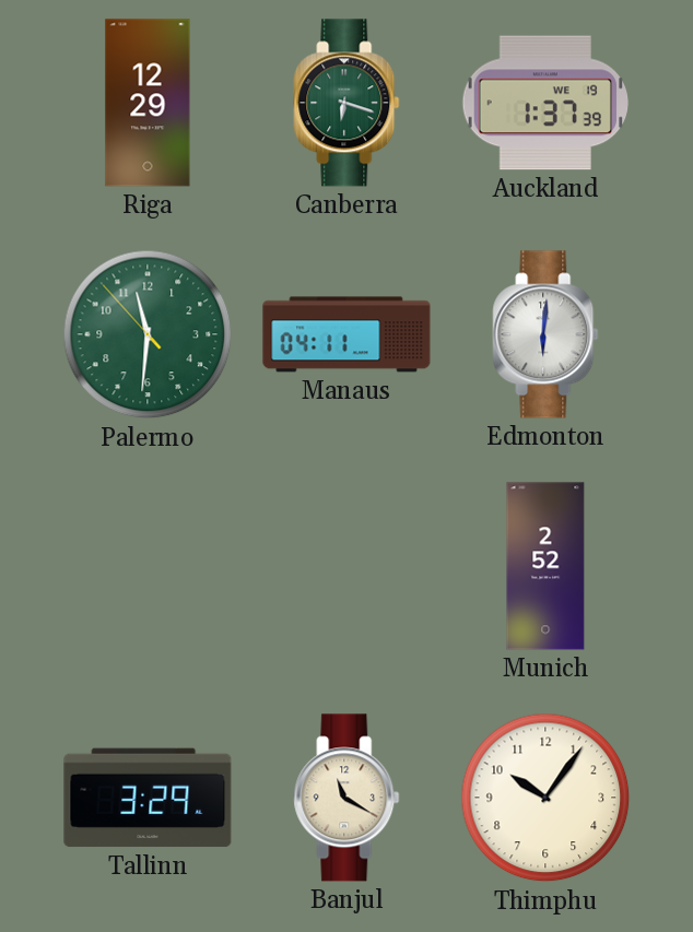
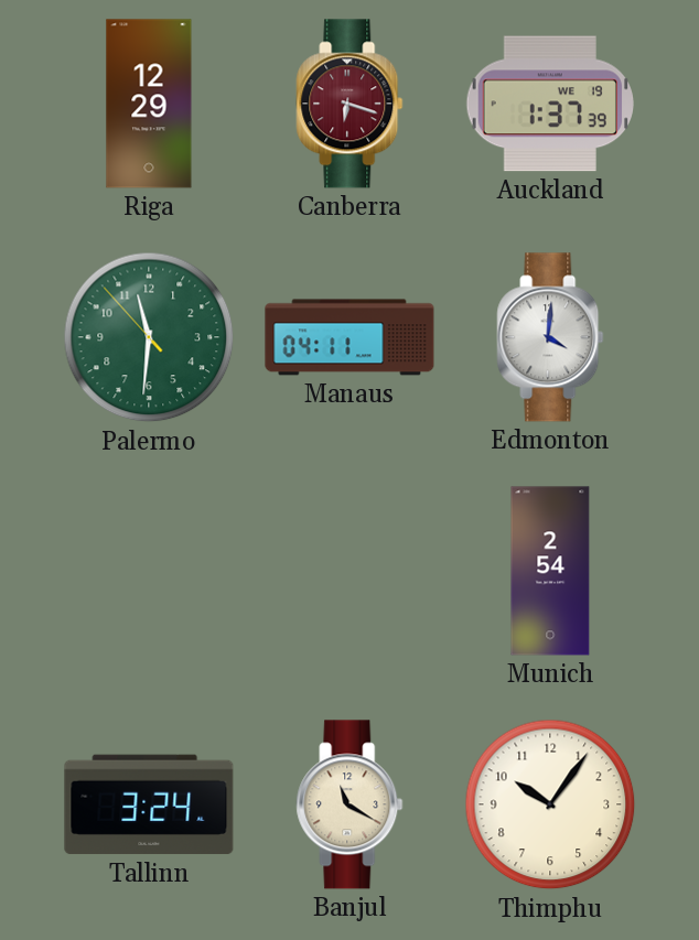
Canberra dial: green -> burgundy
Edmonton: 6:01 -> 4:01
Munich: 2:52 -> 2:54
Tallinn: 3:29 -> 3:24
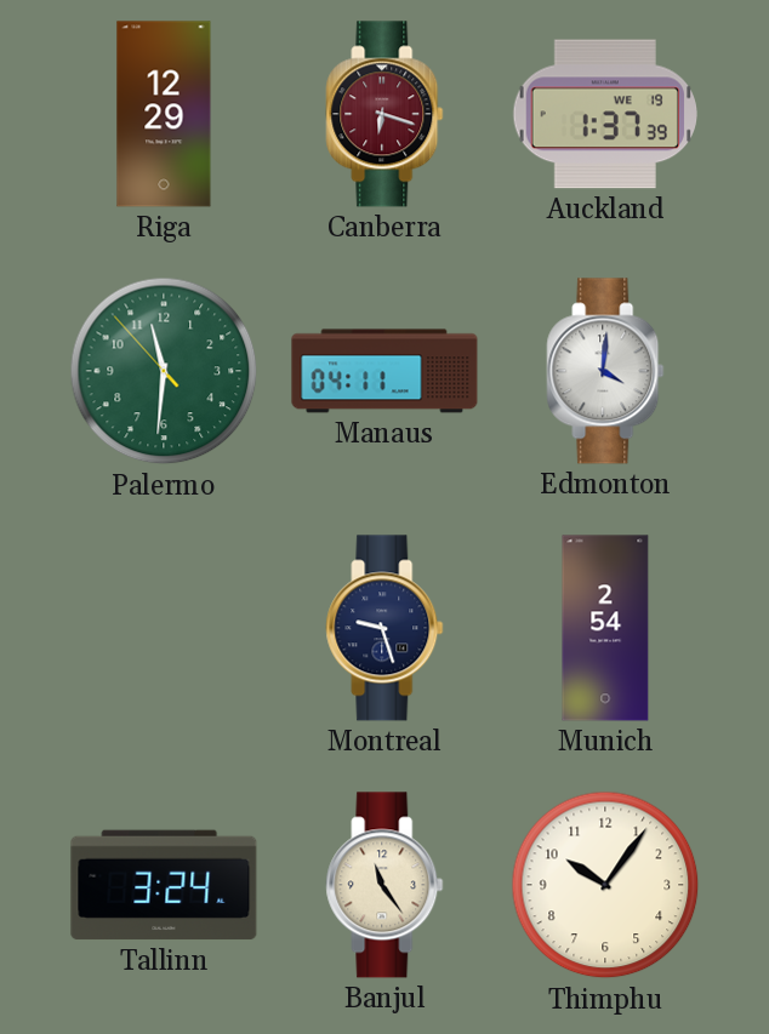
Montreal: none -> 9:27
Banjul: 11:20 -> 11:24
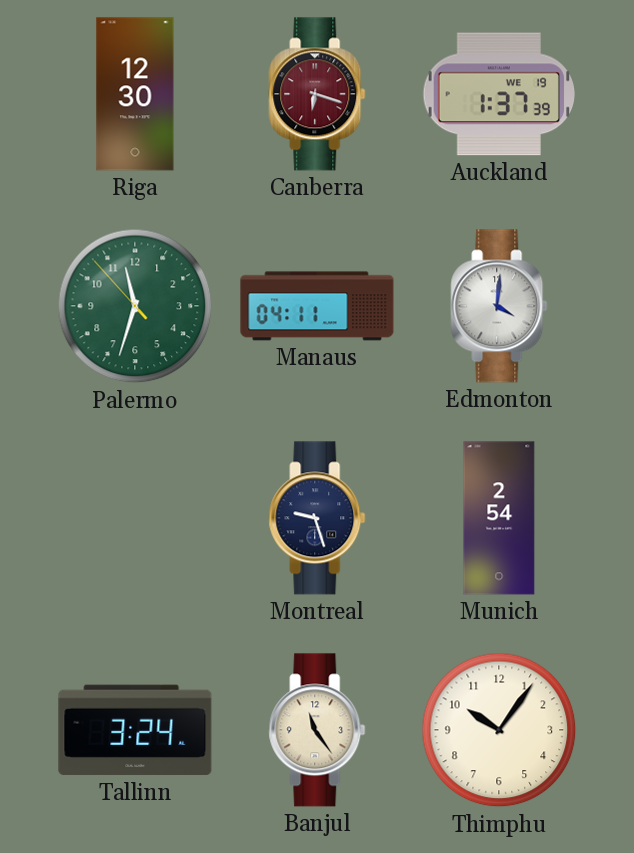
Riga: 12:29 -> 12:30
Palermo: 11:30 -> 11:32
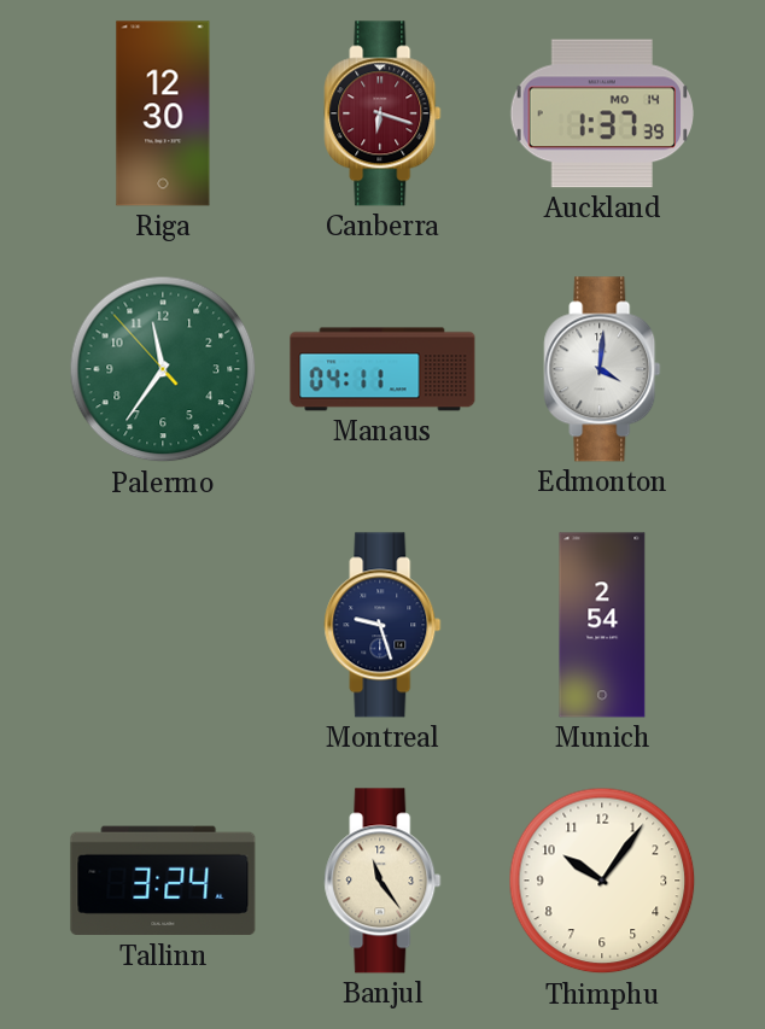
Auckland date: WE 19 -> MO 14
Palermo: 11:32 -> 11:35
